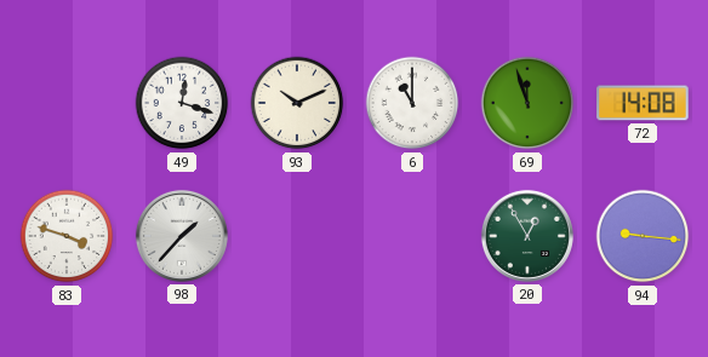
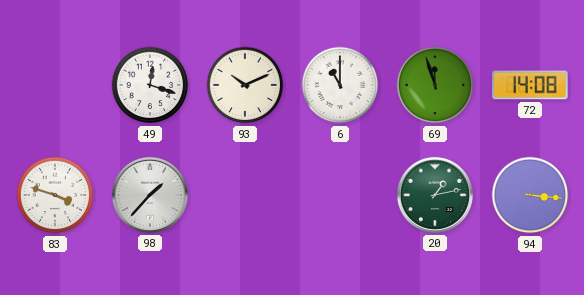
20: 12:55 -> 1:13
94: 9:16 -> 3:16
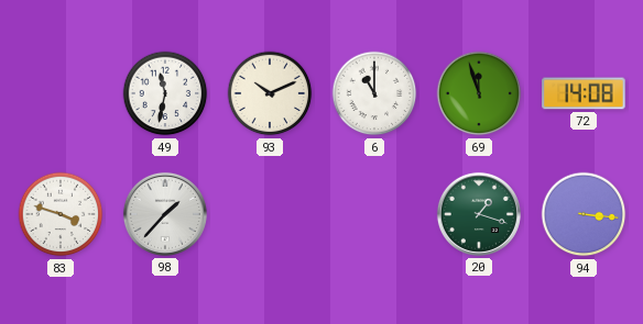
49: 12:18 -> 11:32
20: 1:13 -> 1:18
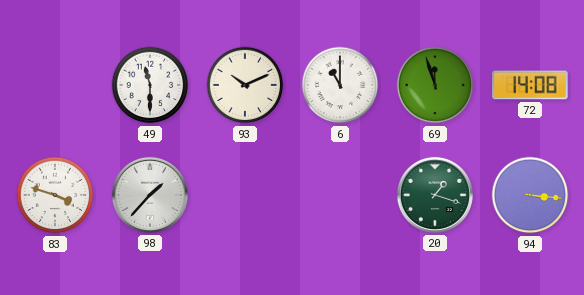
49: 11:32 -> 11:30
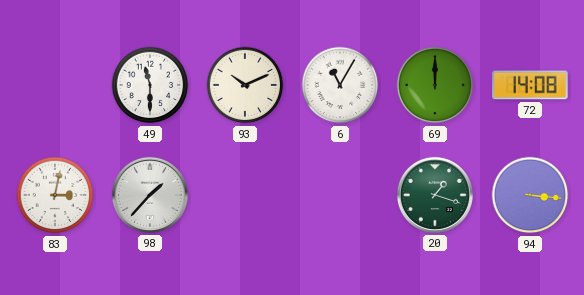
6: 11:00 -> 11:05
69: 11:57 -> 12:00
83: 3:48 -> 3:02
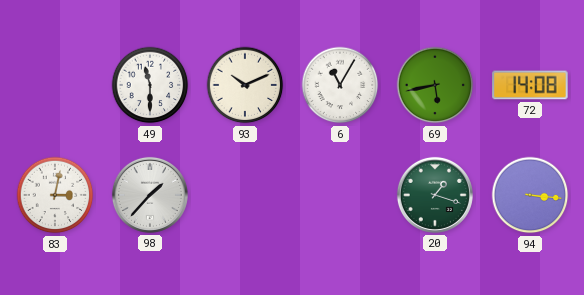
69: 12:00 -> 5:43
